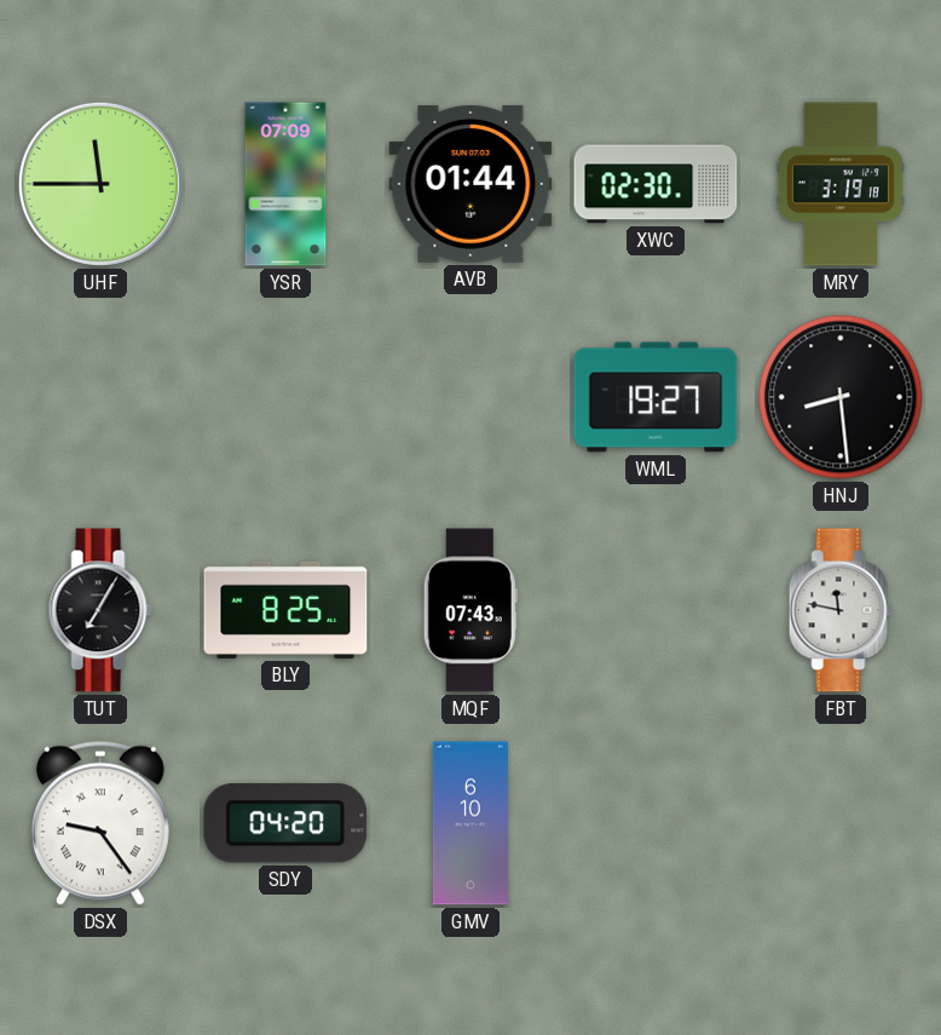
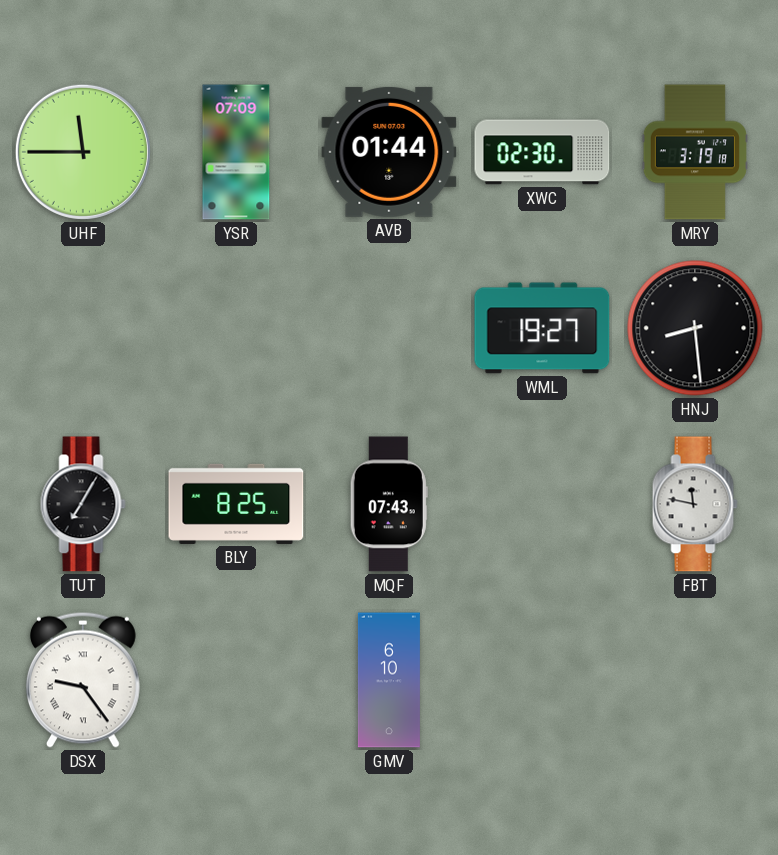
SDY: 04:20 -> none
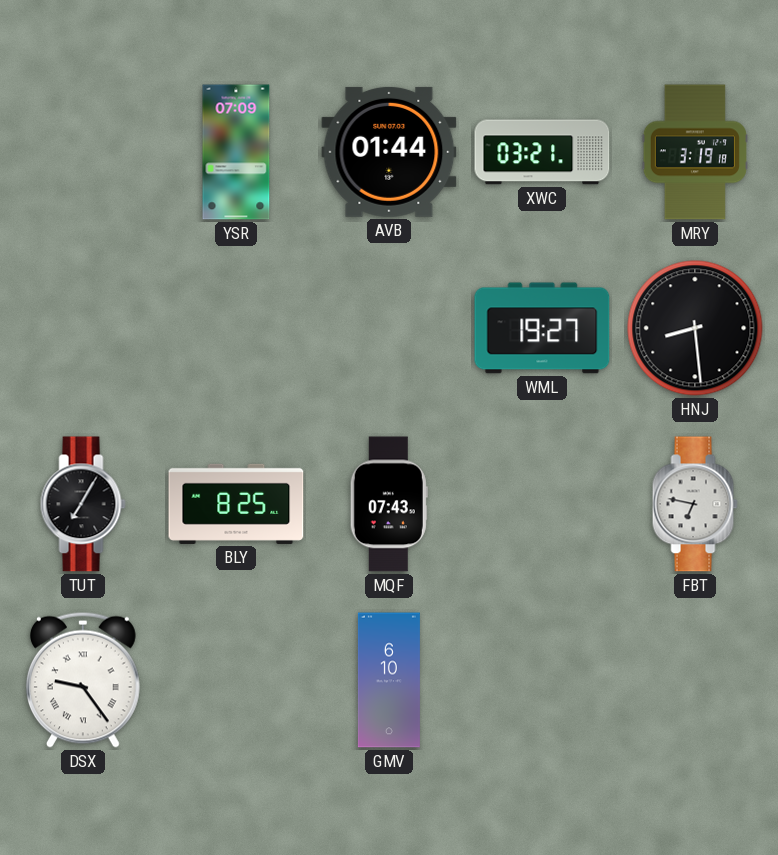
UHF: 11:45 -> none
XWC: 02:30 -> 03:21
FBT: 11:47 -> 6:47
